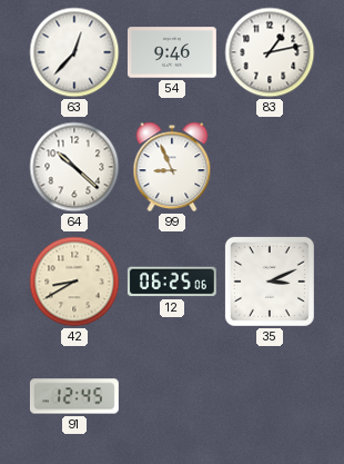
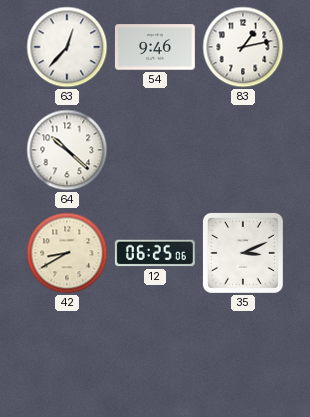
99: 8:56 -> none
91: 12:45 -> none
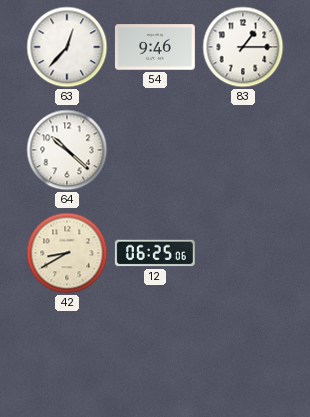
83: 1:13 -> 1:15
35: 3:11 -> none
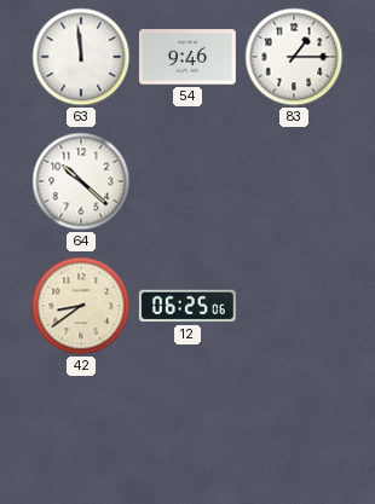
63: 12:37 -> 11:59
42: 8:40 -> 8:39
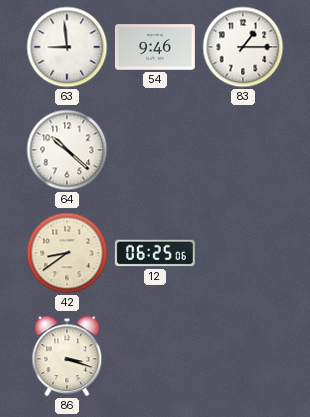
63: 11:59 -> 8:59
86: none -> 3:18
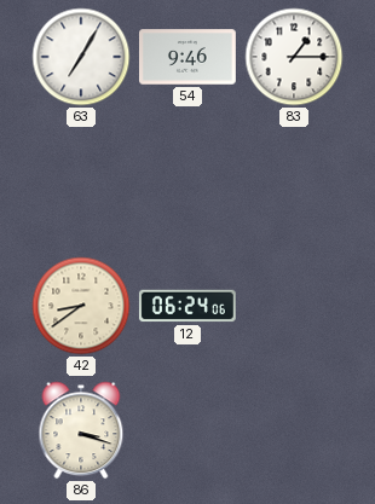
63: 8:59 -> 7:05
64: 10:22 -> none
12: 06:25 -> 06:24
